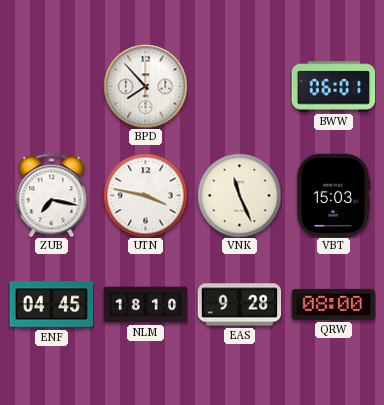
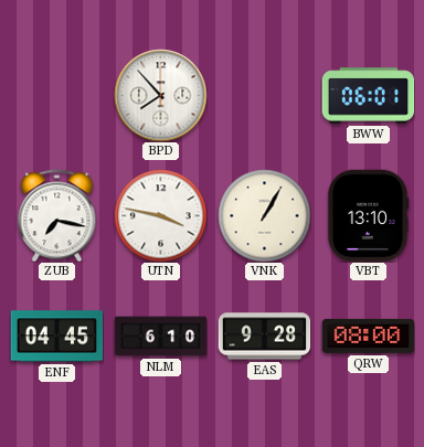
VNK: 11:26 -> 1:05
VBT: 15:03 -> 13:10
NLM: 18:10 -> 6:10
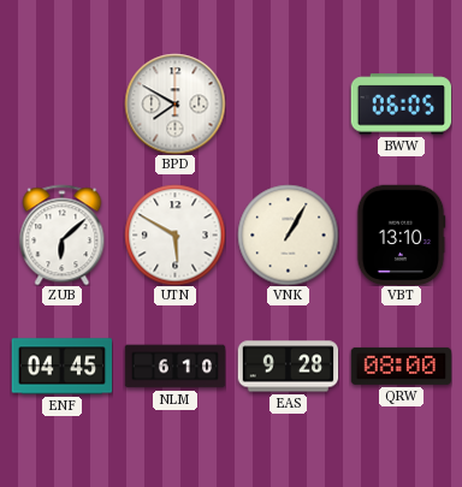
BPD: 7:53 -> 7:50
BWW: 06:01 -> 06:05
ZUB: 7:17 -> 6:08
UTN: 3:47 -> 5:50
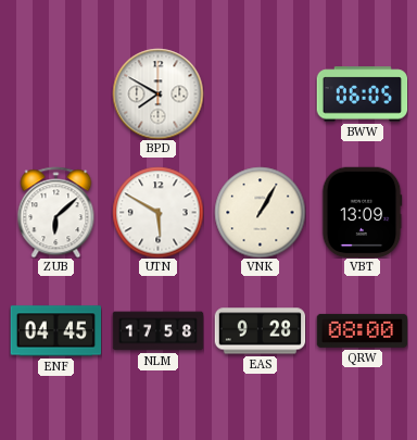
VBT: 13:10 -> 13:09
NLM: 6:10 -> 17:58
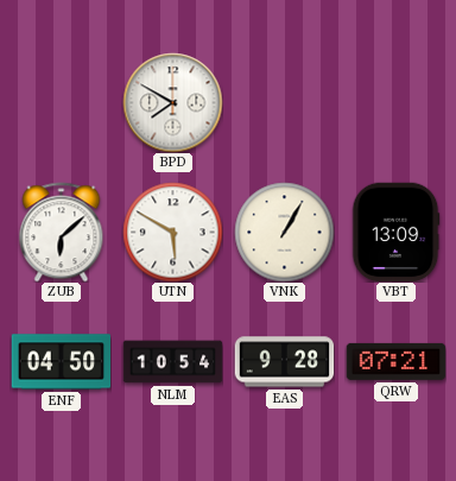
BWW: 06:05 -> none
ENF: 04:45 -> 04:50
NLM: 17:58 -> 10:54
QRW: 08:00 -> 07:21
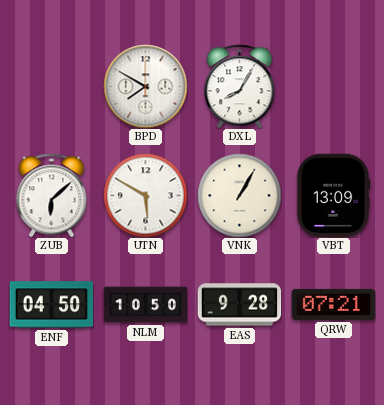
DXL: none -> 8:05
NLM: 10:54 -> 10:50
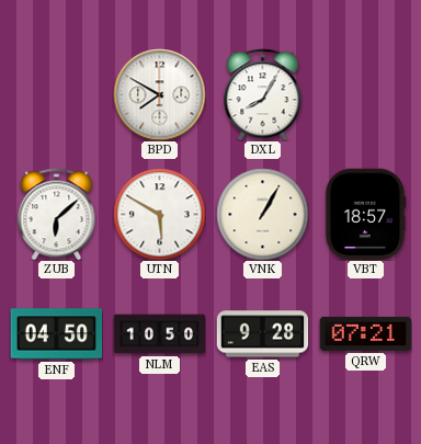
VBT: 13:09 -> 18:57
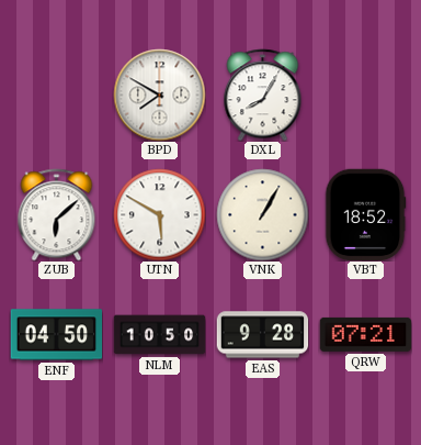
VBT: 18:57 -> 18:52
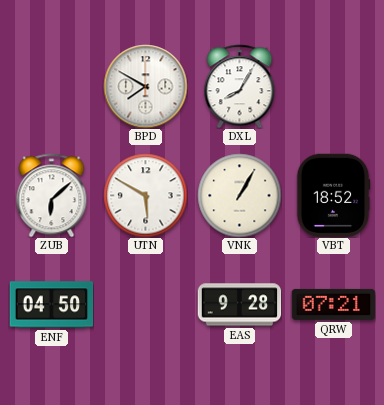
NLM: 10:50 -> none
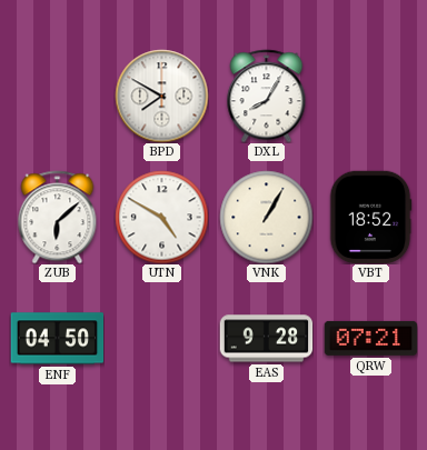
UTN: 5:50 -> 4:50
